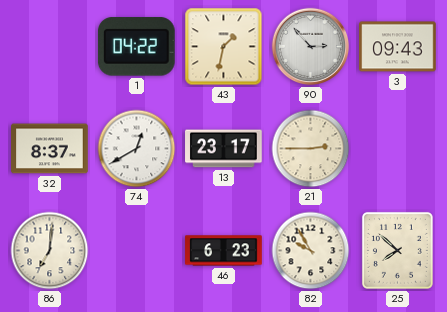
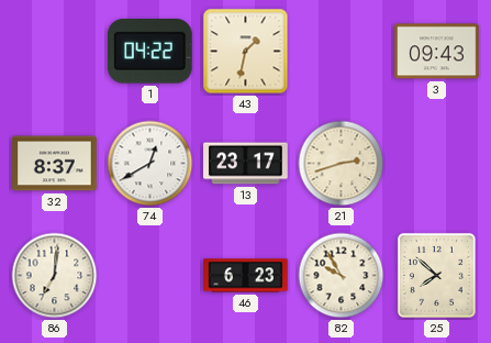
90: 2:53 -> none
21: 2:45 -> 2:42
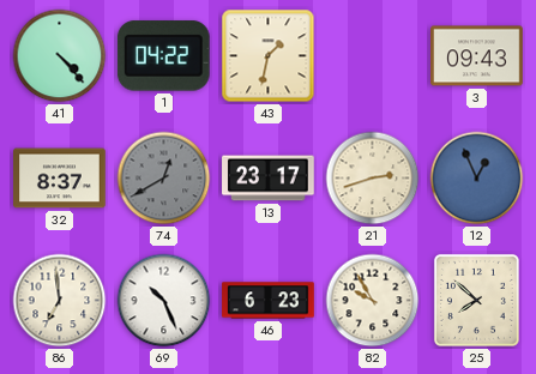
41: none -> 4:23
74 dial: white -> grey
12: none -> 12:56
86: 7:01 -> 6:59
69: none -> 10:26
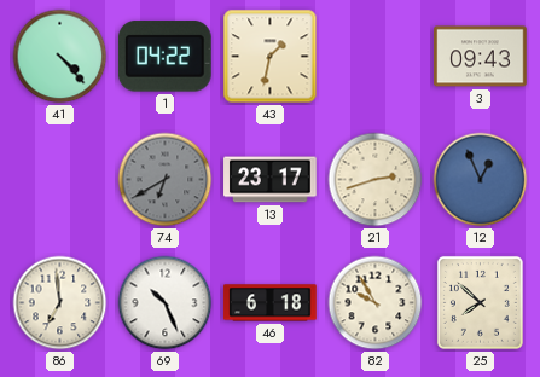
32: 8:37 -> none
74: 12:40 -> 6:40
46: 6:23 -> 6:18
